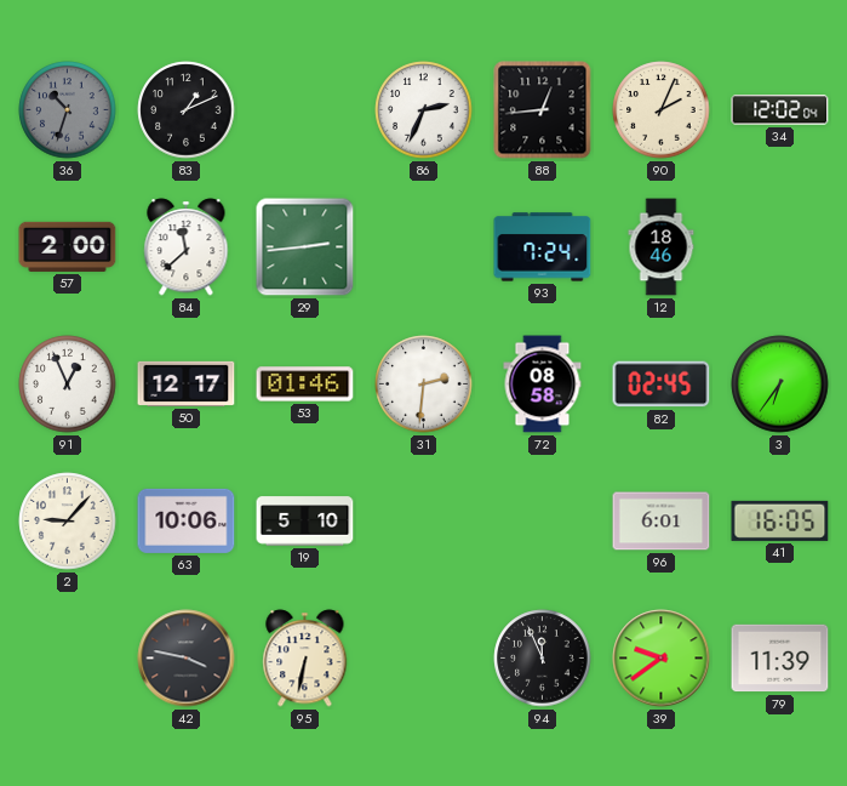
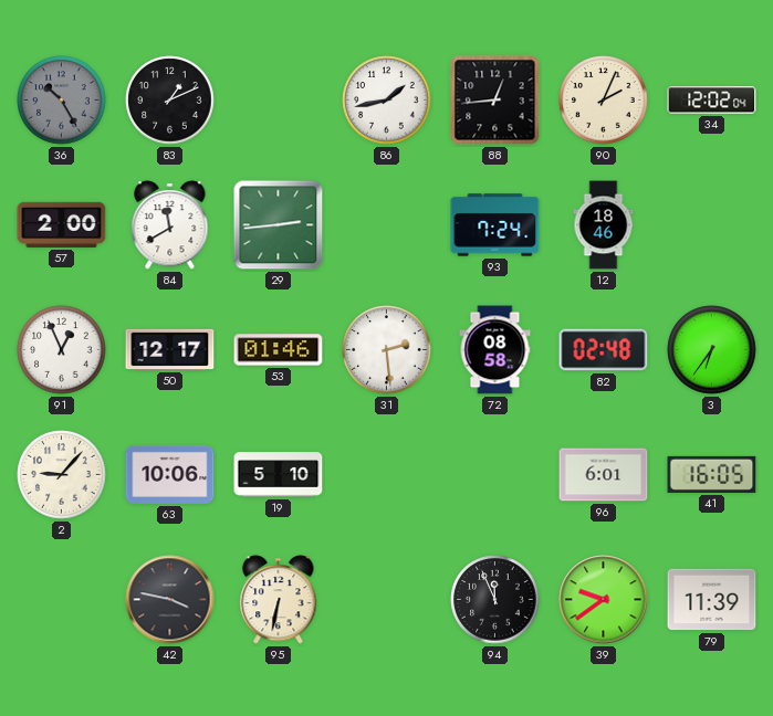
36: 10:33 -> 10:25
86: 2:34 -> 1:43
84: 11:38 -> 11:40
31: 2:31 -> 2:29
82: 02:45 -> 02:48
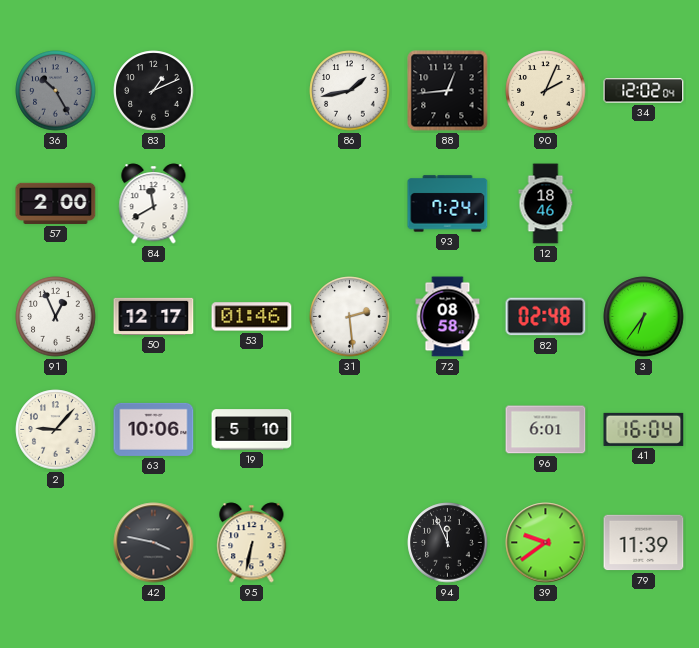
29: 2:44 -> none
41: 16:05 -> 16:04
